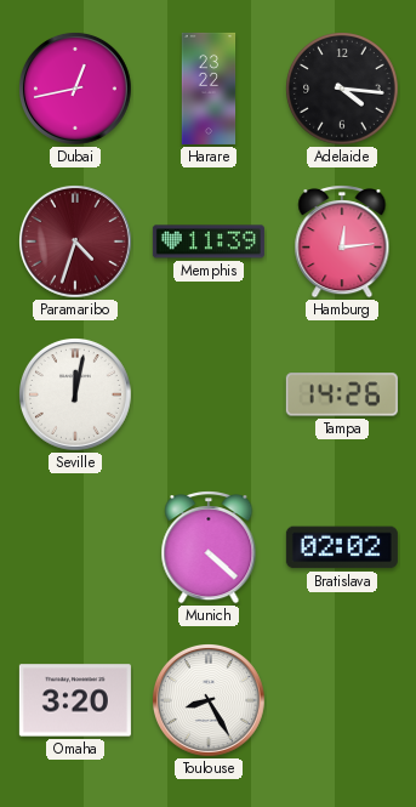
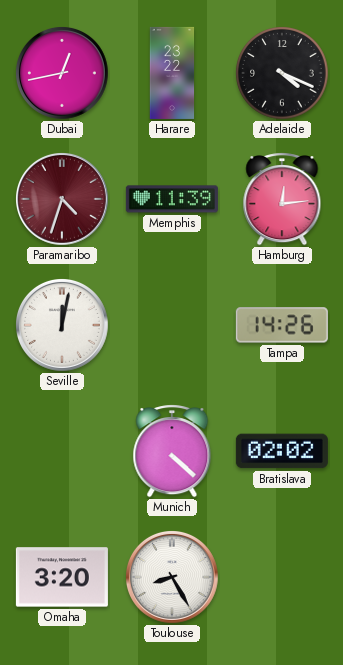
Adelaide: 4:16 -> 4:19
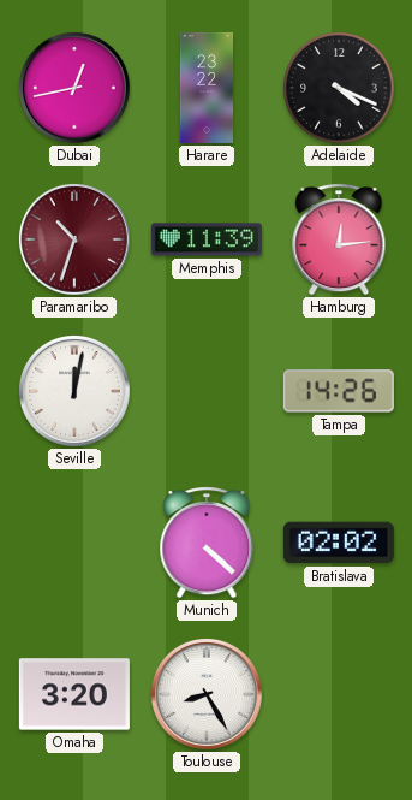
Paramaribo: 4:33 -> 10:33
